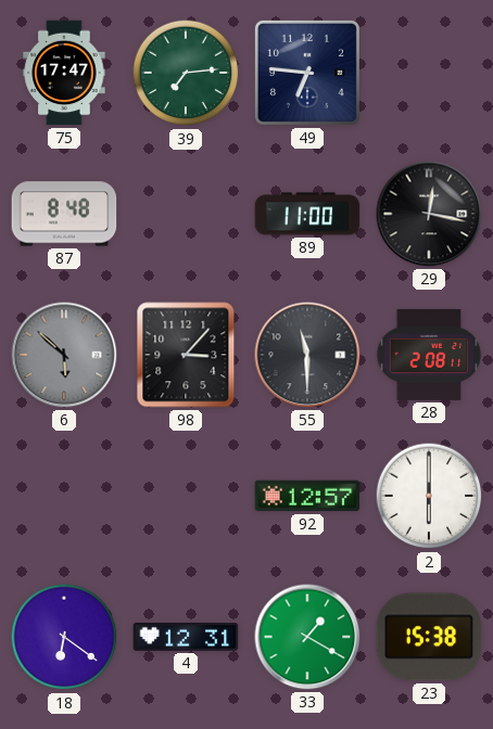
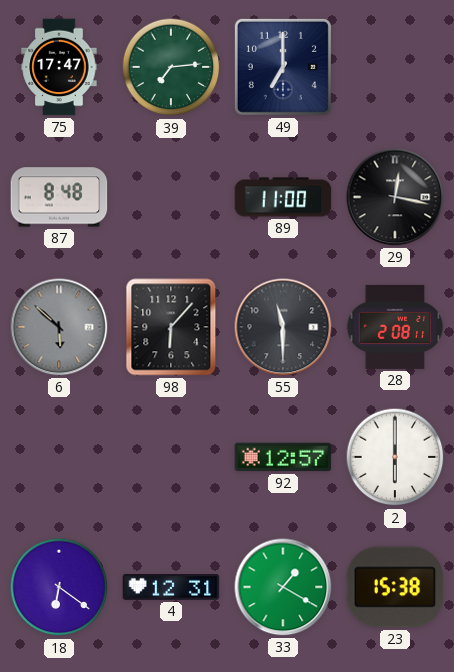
49: 6:46 -> 7:00
98: 3:07 -> 6:07
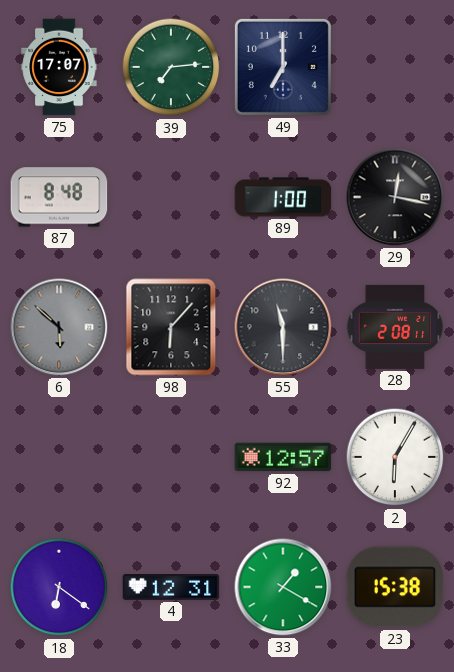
75: 17:47 -> 17:07
89: 11:00 -> 1:00
2: 6:00 -> 6:05
